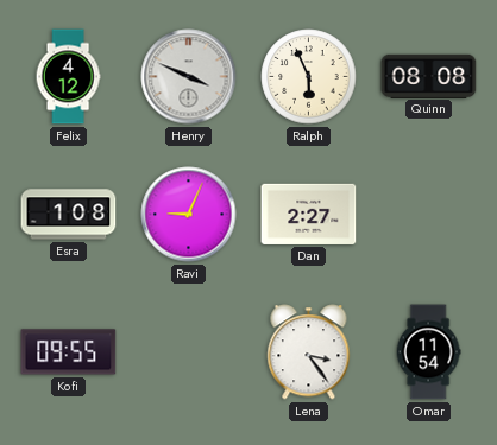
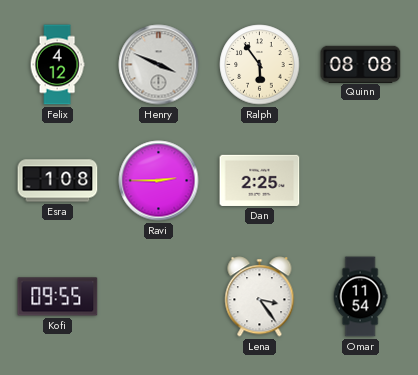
Ralph: 5:56 -> 5:54
Ravi: 9:04 -> 2:45
Dan: 2:27 -> 2:25
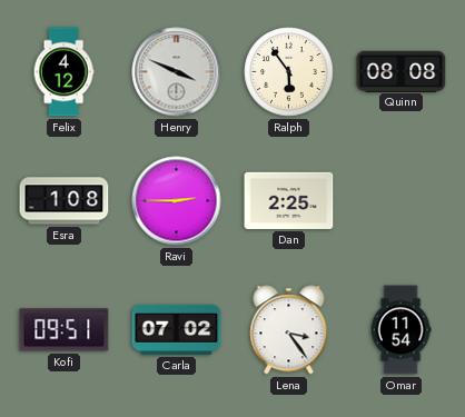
Kofi: 09:55 -> 09:51
Carla: none -> 07:02
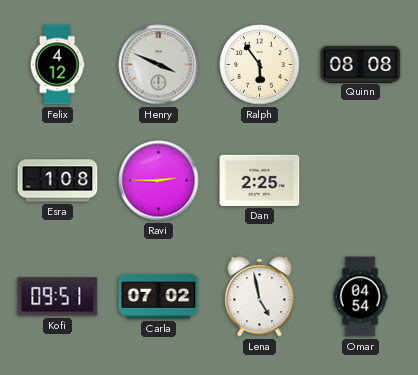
Lena: 3:24 -> 4:58
Omar: 11:54 -> 04:54
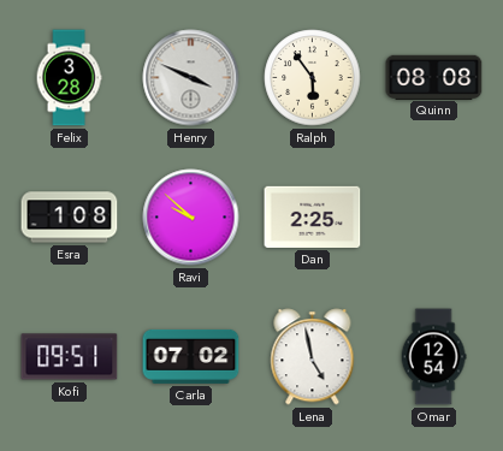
Felix: 4:12 -> 3:28
Ravi: 2:45 -> 9:52
Omar: 04:54 -> 12:54
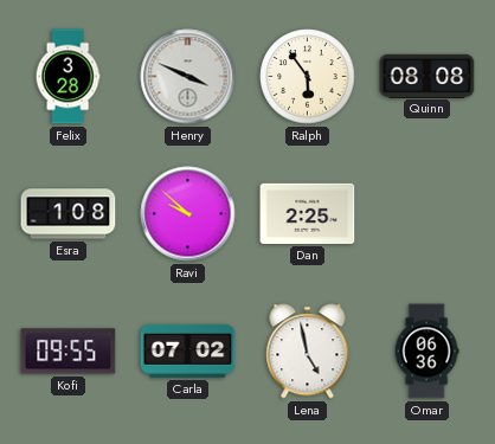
Kofi: 09:51 -> 09:55
Omar: 12:54 -> 06:36
